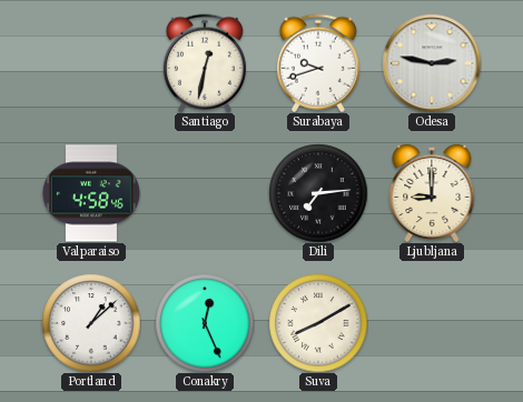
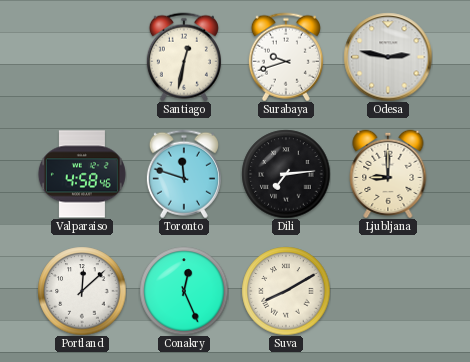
Toronto: none -> 11:48
Portland: 1:08 -> 12:08
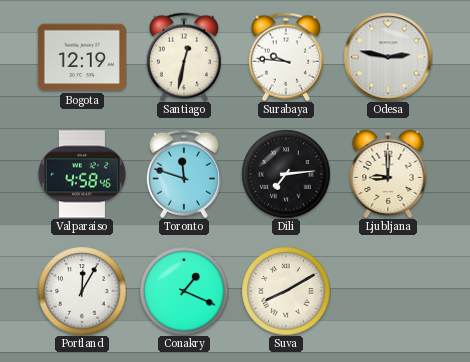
Bogota: none -> 12:19
Surabaya: 9:42 -> 9:46
Portland: 12:08 -> 12:05
Conakry: 12:26 -> 1:19
